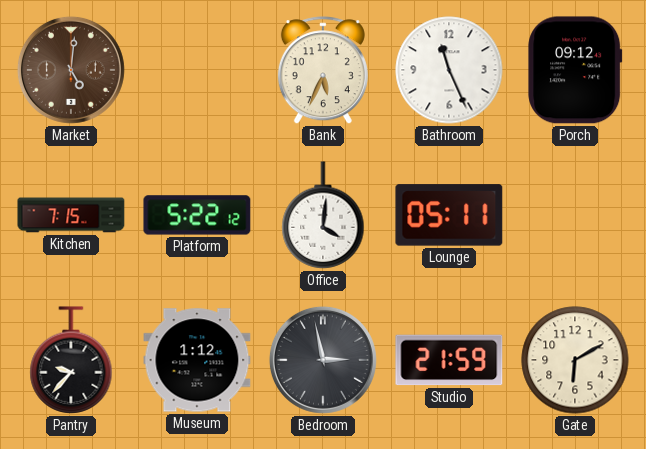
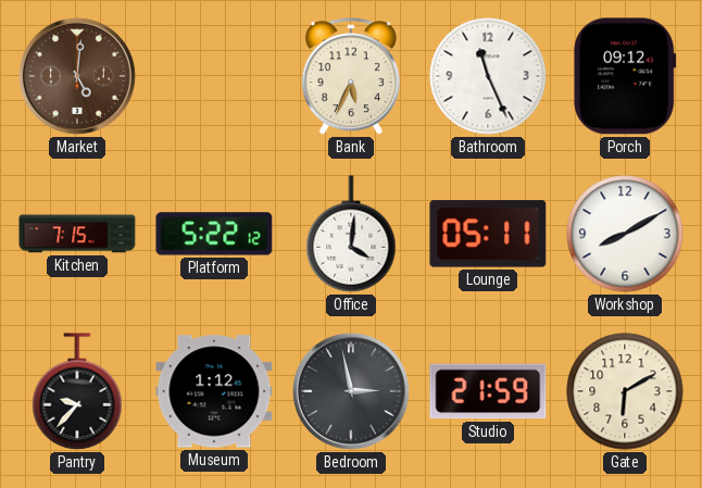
Workshop: none -> 8:10
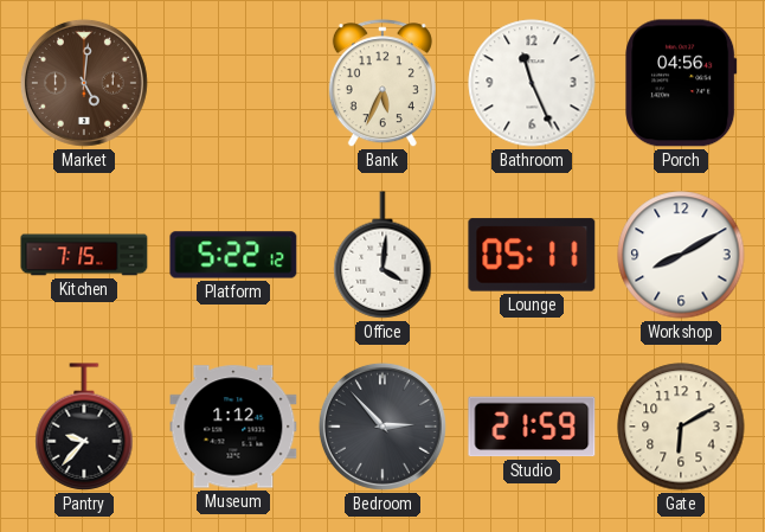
Porch: 09:12 -> 04:56
Bedroom: 2:58 -> 2:53
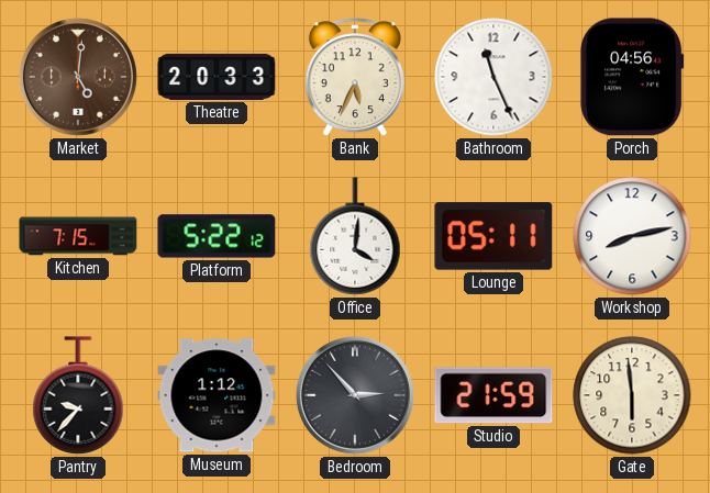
Theatre: none -> 20:33
Workshop: 8:10 -> 8:13
Gate: 6:10 -> 5:59
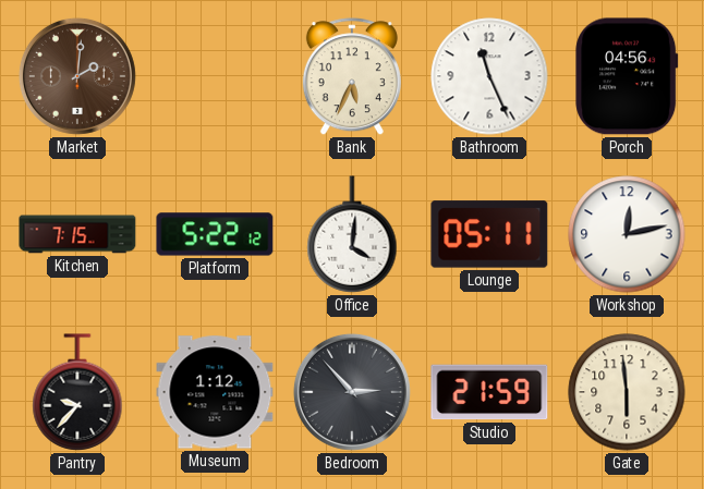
Market: 5:01 -> 2:01
Theatre: 20:33 -> none
Workshop: 8:13 -> 12:13
